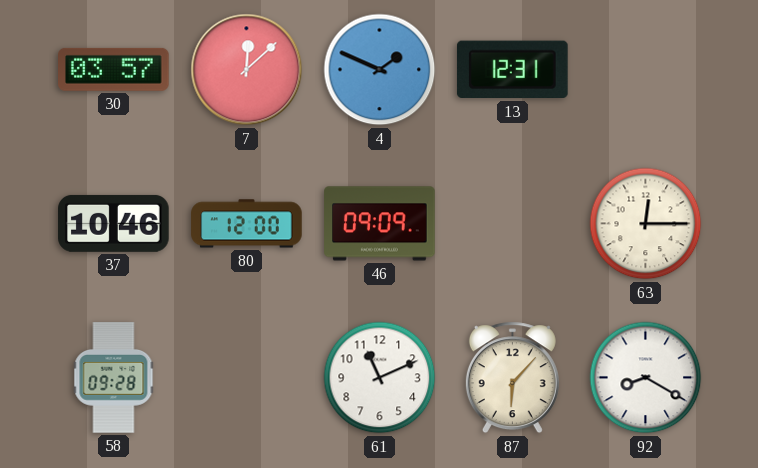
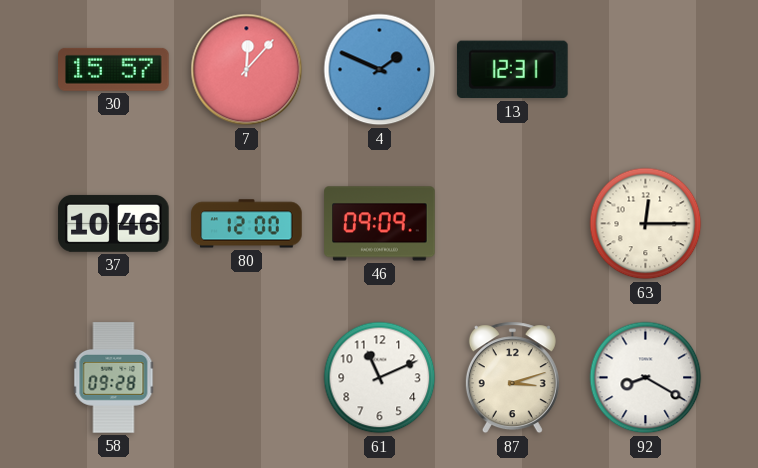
30: 03:57 -> 15:57
7: 12:08 -> 12:07
87: 6:07 -> 3:12
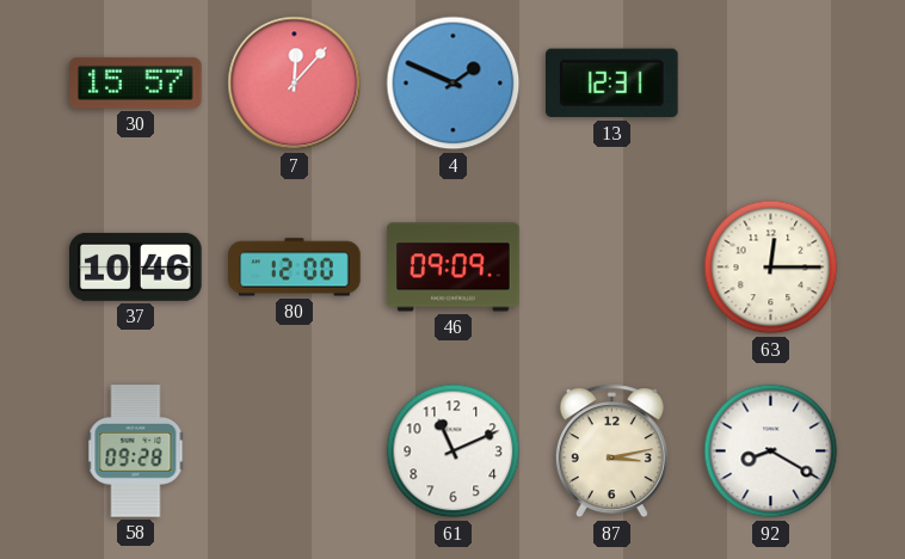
87: 3:12 -> 3:13
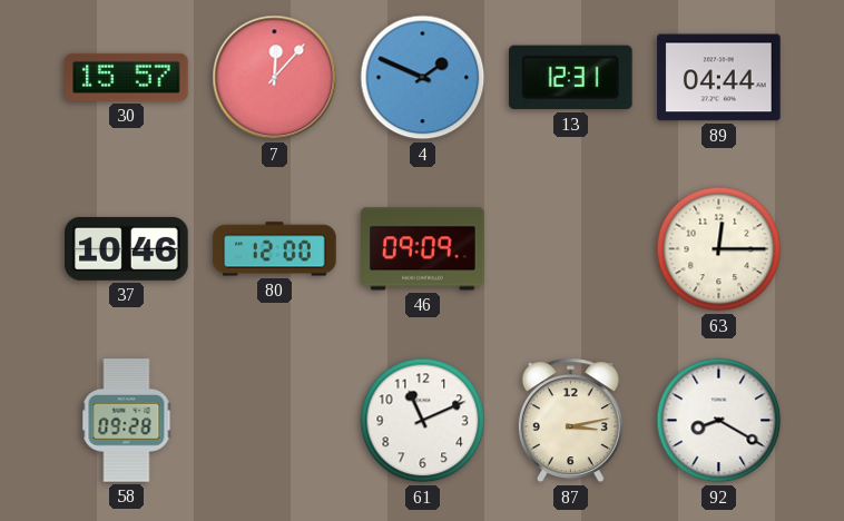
89: none -> 04:44
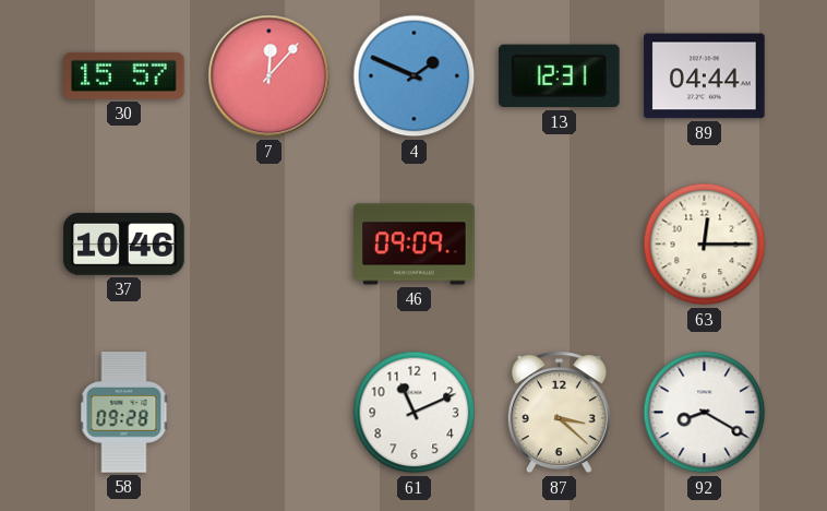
80: 12:00 -> none
87: 3:13 -> 3:22
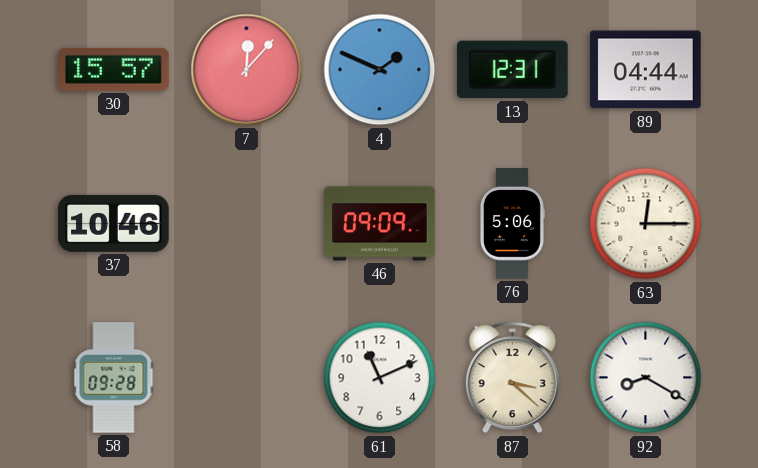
76: none -> 5:06
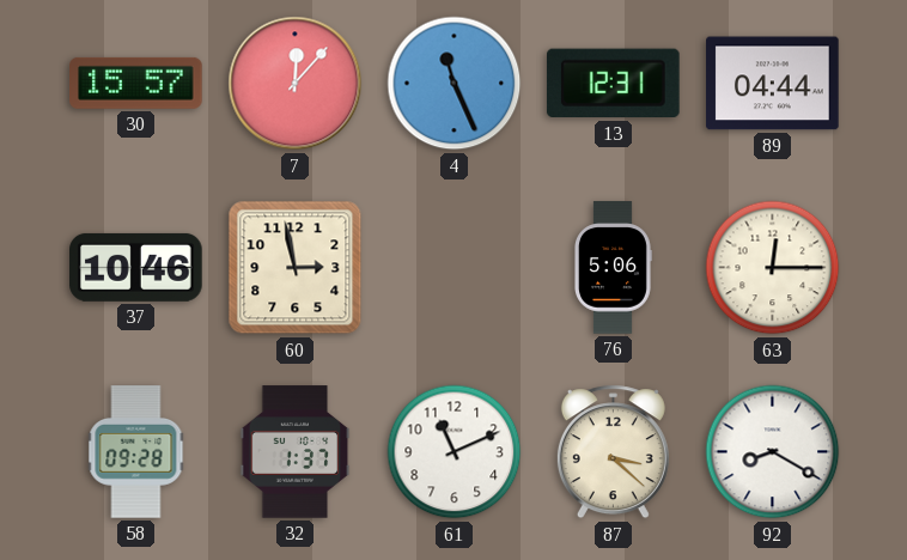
4: 1:49 -> 11:26
60: none -> 2:58
46: 09:09 -> none
32: none -> 1:37
